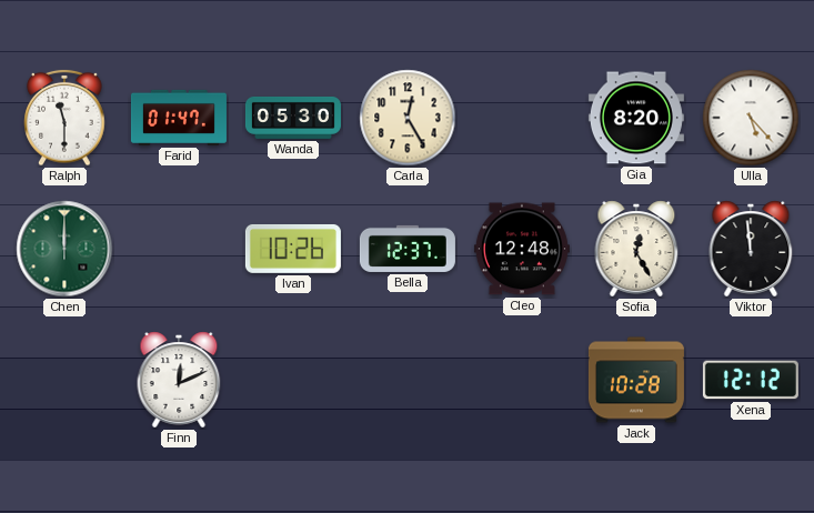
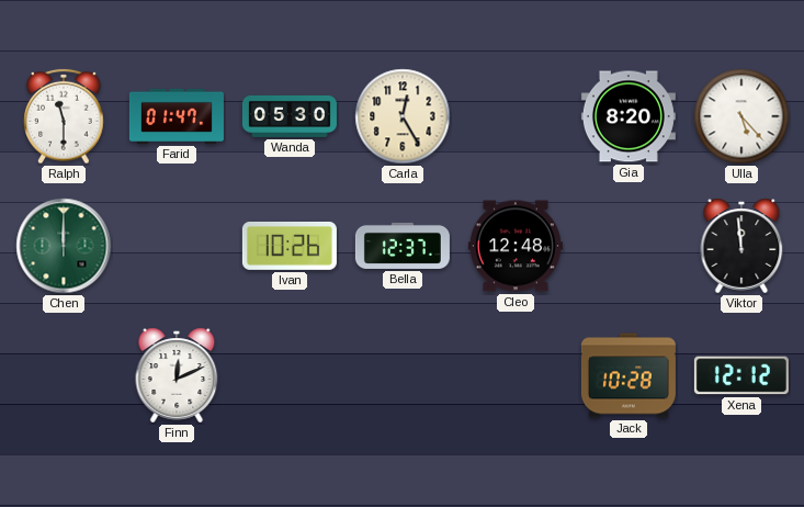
Sofia: 12:25 -> none
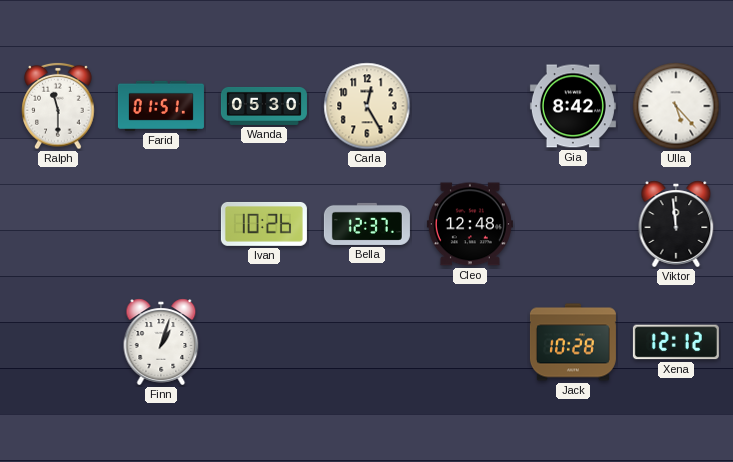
Farid: 01:47 -> 01:51
Gia: 8:20 -> 8:42
Chen: 12:00 -> none
Finn: 12:11 -> 1:03
